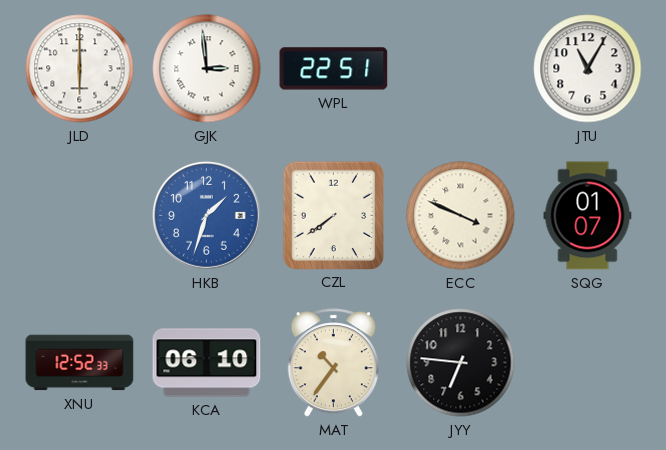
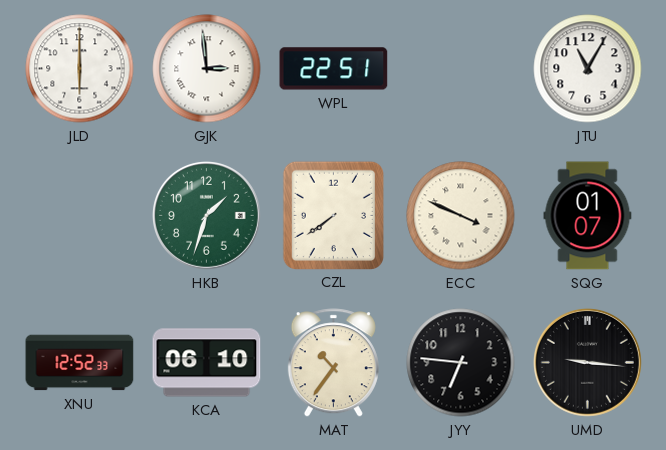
HKB dial: blue -> green
UMD: none -> 9:16
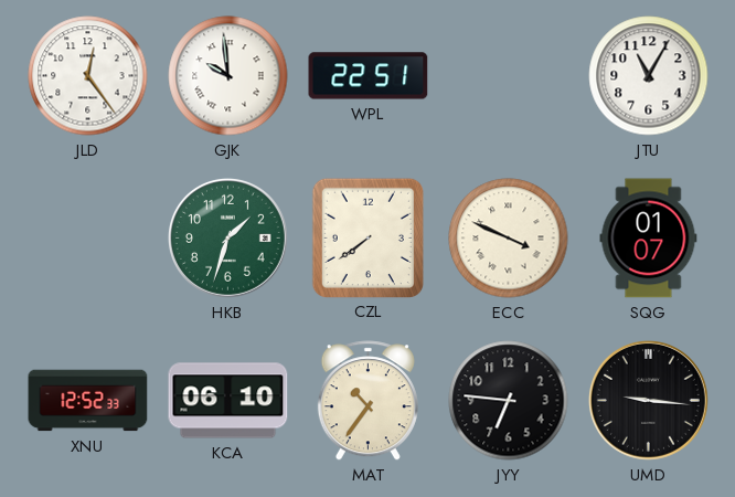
JLD: 6:00 -> 12:24
GJK: 2:59 -> 9:59
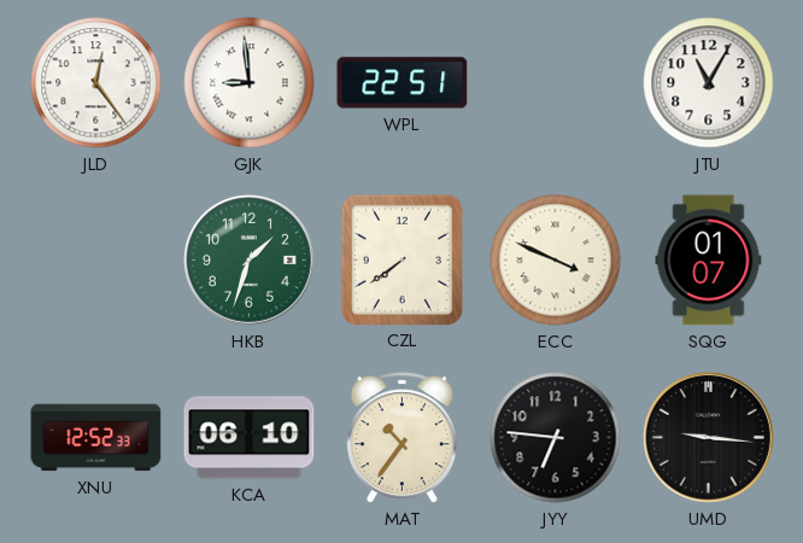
GJK: 9:59 -> 8:59
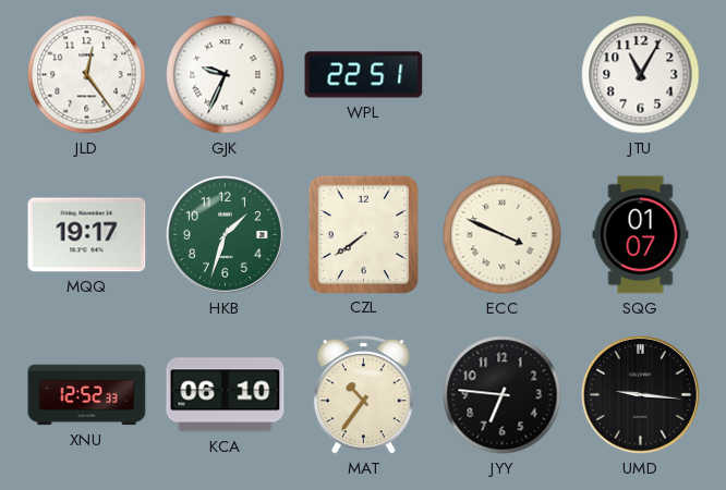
GJK: 8:59 -> 9:34
MQQ: none -> 19:17
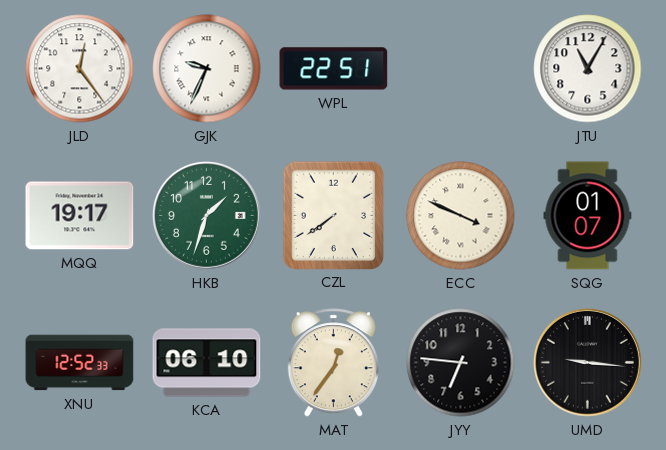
MAT: 10:36 -> 12:36
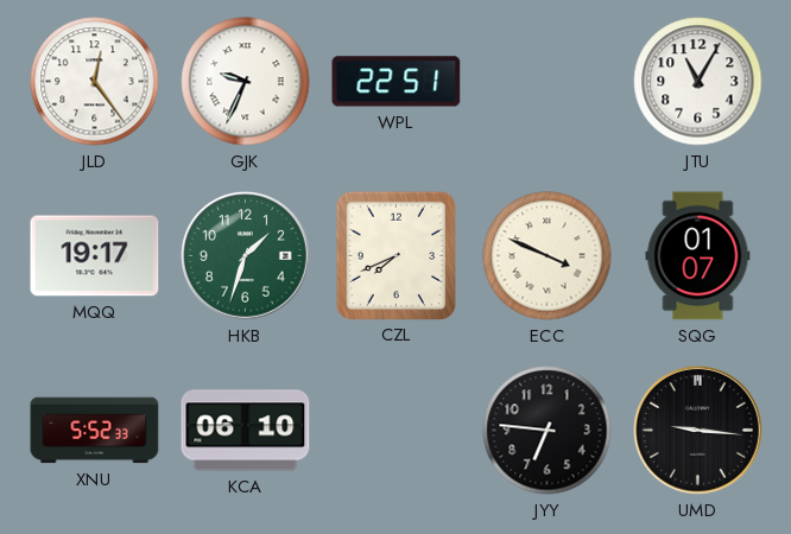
CZL: 7:39 -> 7:41
XNU: 12:52 -> 5:52
MAT: 12:36 -> none
